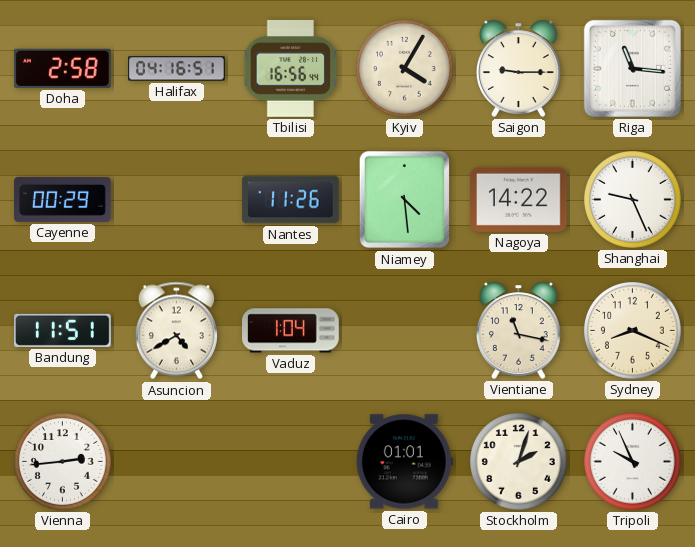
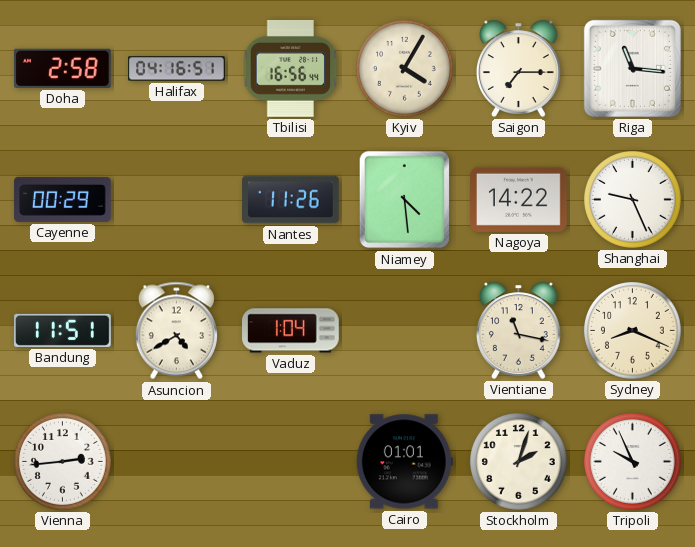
Saigon: 9:15 -> 7:15
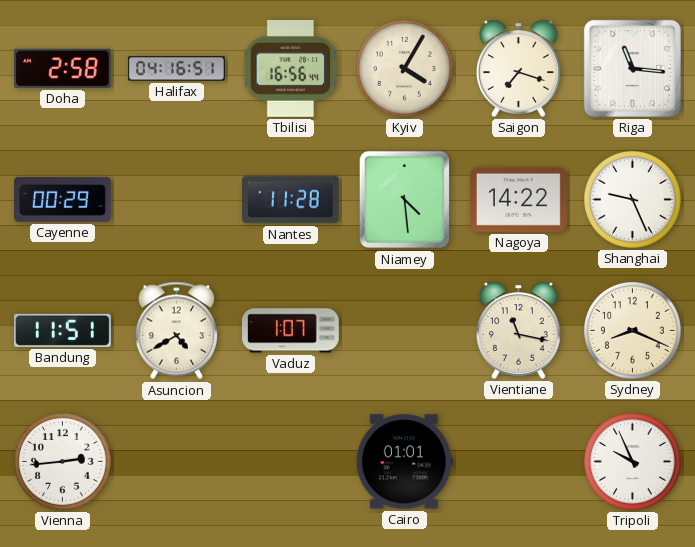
Saigon: 7:15 -> 7:18
Nantes: 11:26 -> 11:28
Vaduz: 1:04 -> 1:07
Stockholm: 2:03 -> none
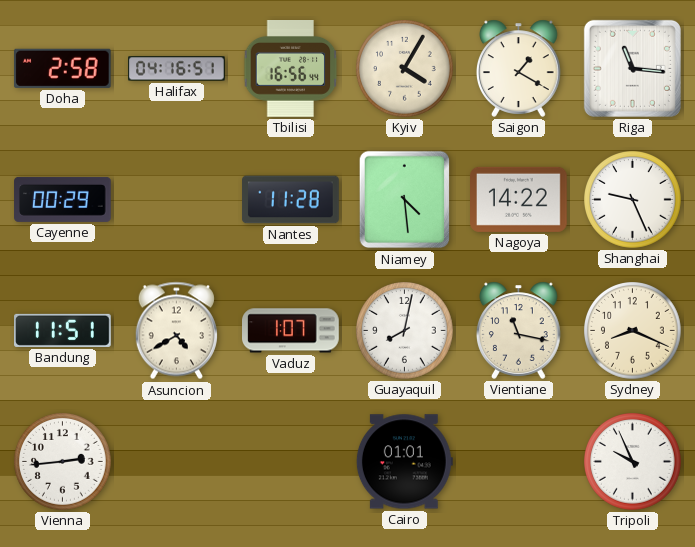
Saigon: 7:18 -> 1:20
Guayaquil: none -> 8:02
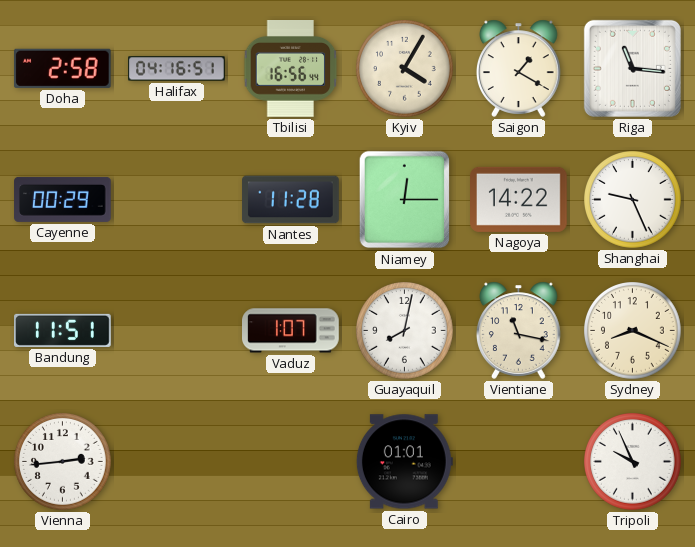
Niamey: 4:29 -> 12:15
Asuncion: 4:40 -> none
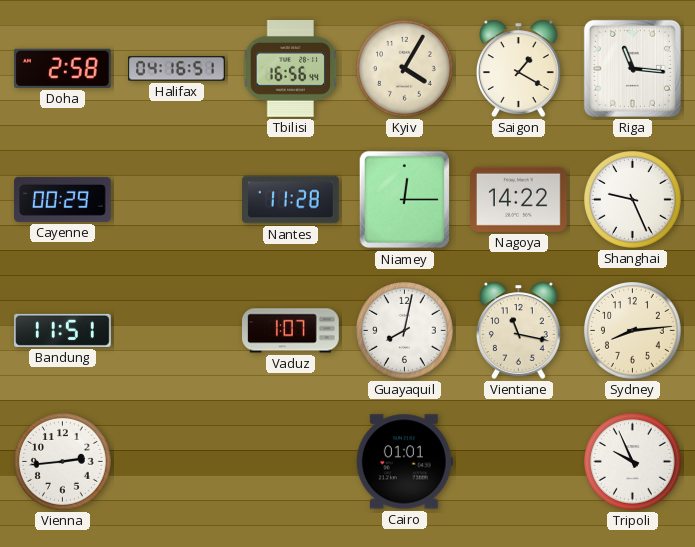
Sydney: 8:19 -> 8:14
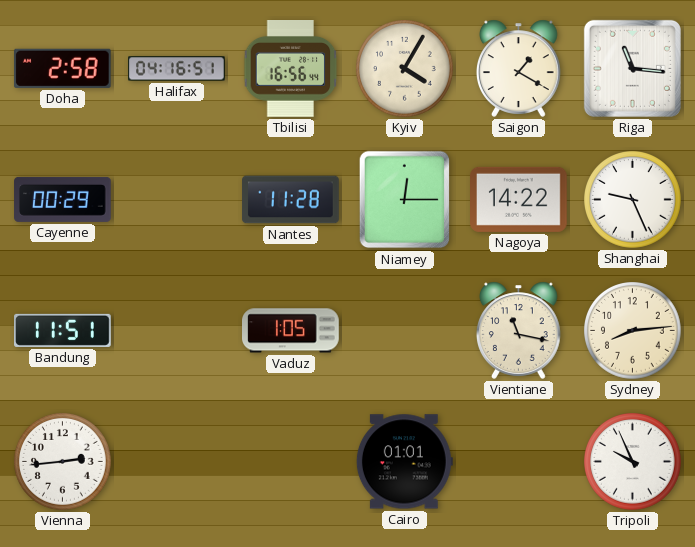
Vaduz: 1:07 -> 1:05
Guayaquil: 8:02 -> none
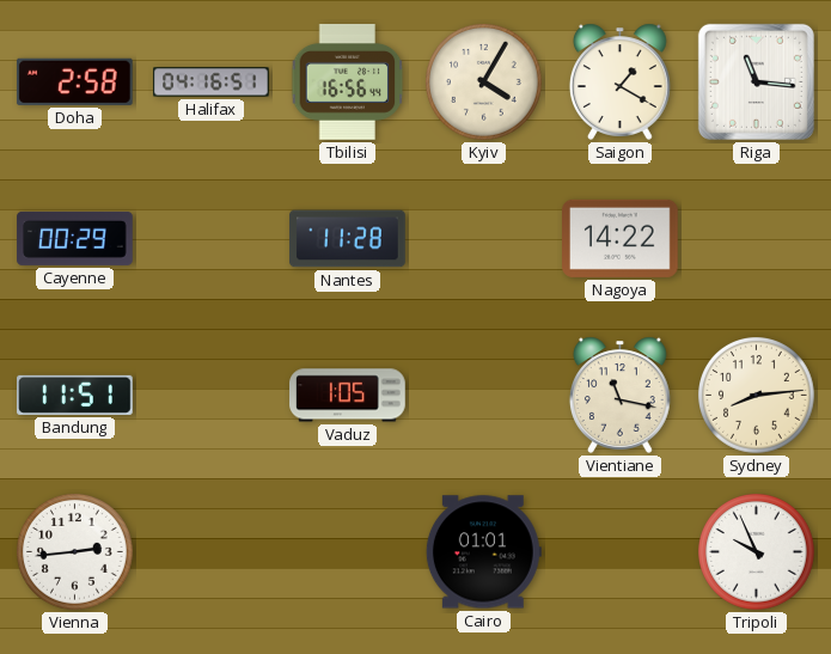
Niamey: 12:15 -> none
Shanghai: 9:26 -> none
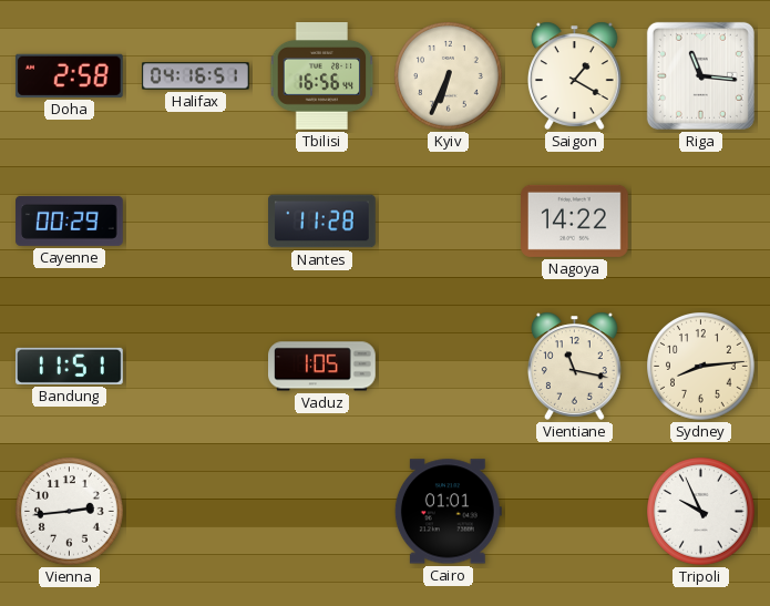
Kyiv: 4:05 -> 6:34
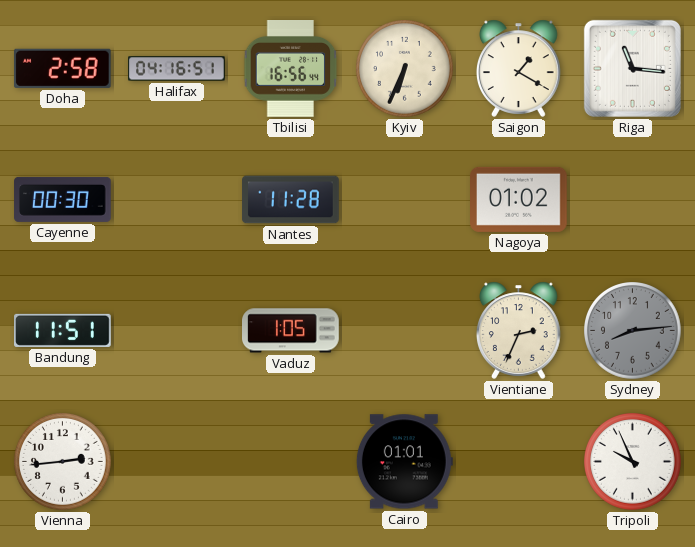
Cayenne: 00:29 -> 00:30
Nagoya: 14:22 -> 01:02
Vientiane: 11:17 -> 2:34
Sydney dial: cream -> grey
